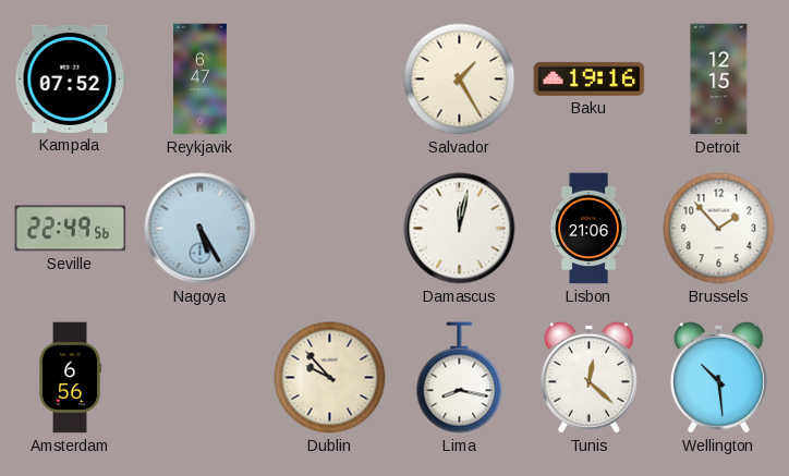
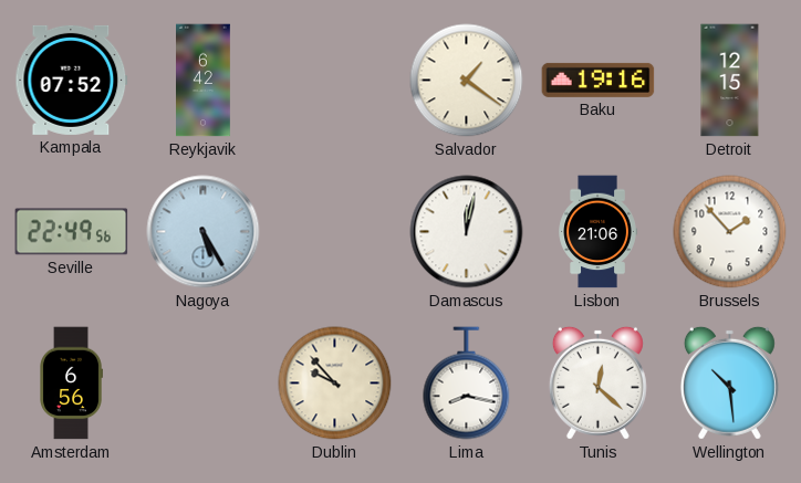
Reykjavik: 6:47 -> 6:42
Salvador: 1:25 -> 1:21
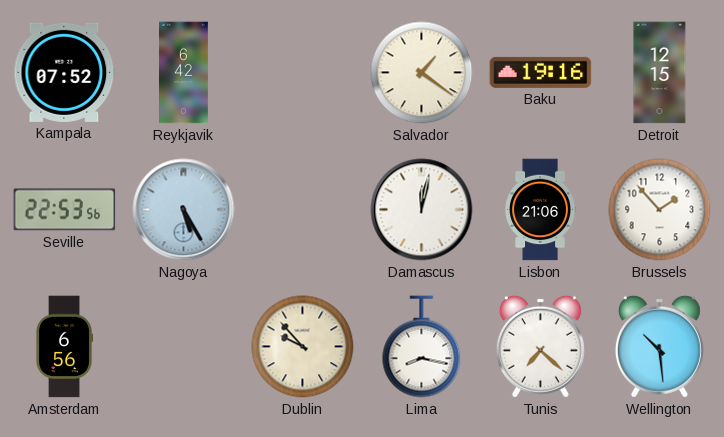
Seville: 22:49 -> 22:53
Tunis: 12:22 -> 7:22
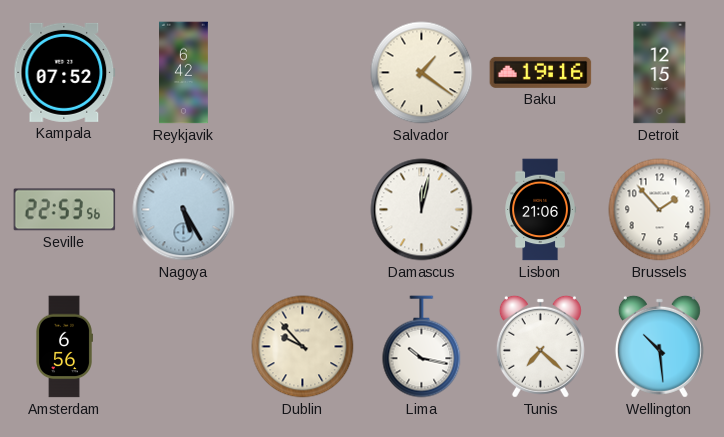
Lima: 8:17 -> 10:17
